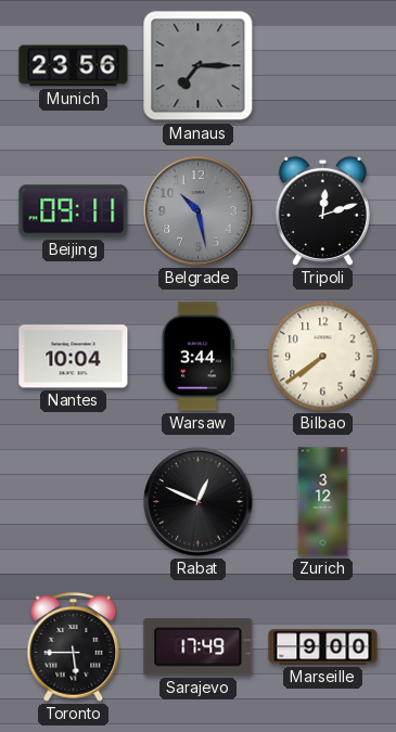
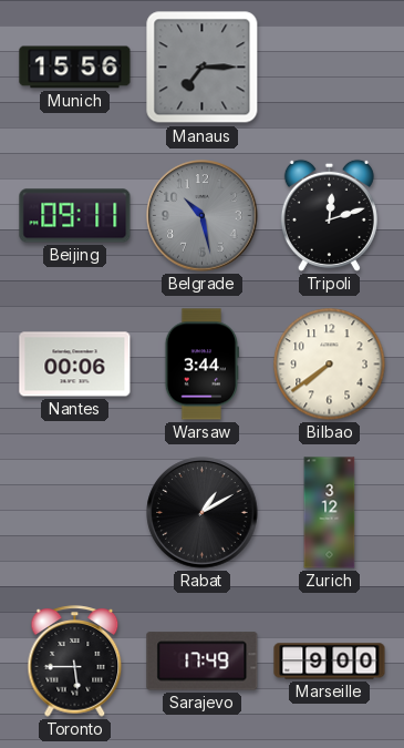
Munich: 23:56 -> 15:56
Nantes: 10:04 -> 00:06
Rabat: 12:49 -> 1:10
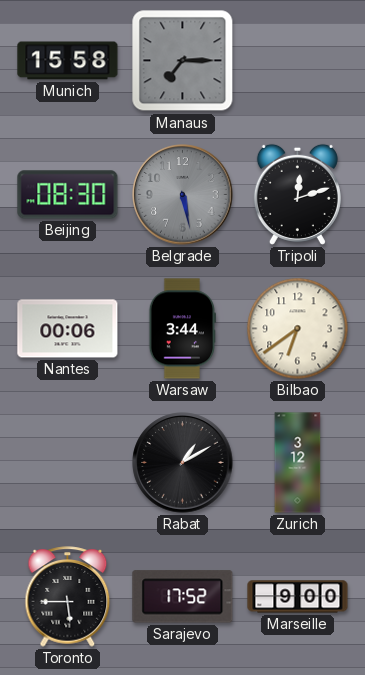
Munich: 15:56 -> 15:58
Beijing: 09:11 -> 08:30
Belgrade: 10:28 -> 5:28
Bilbao: 7:39 -> 6:39
Sarajevo: 17:49 -> 17:52
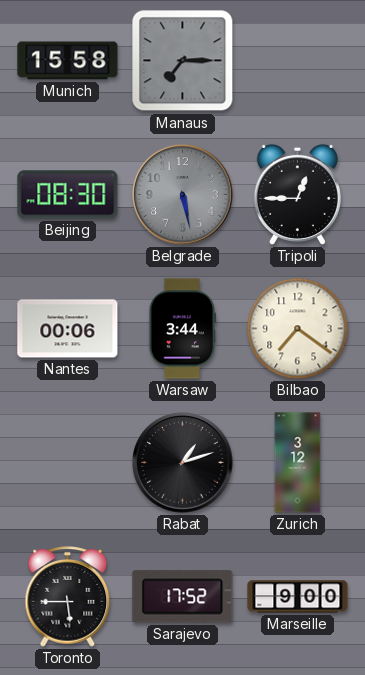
Tripoli: 12:12 -> 12:45
Bilbao: 6:39 -> 7:21
Rabat: 1:10 -> 1:12
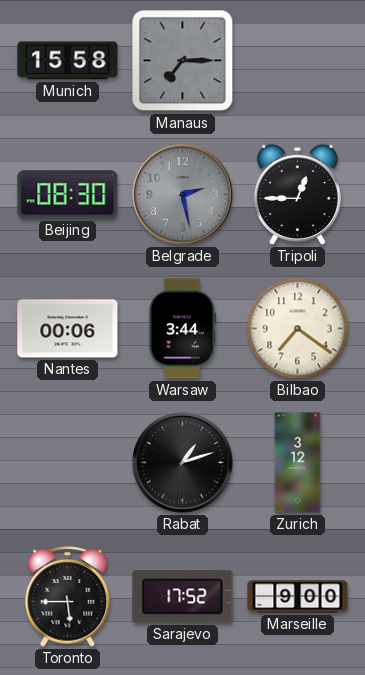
Belgrade: 5:28 -> 2:28
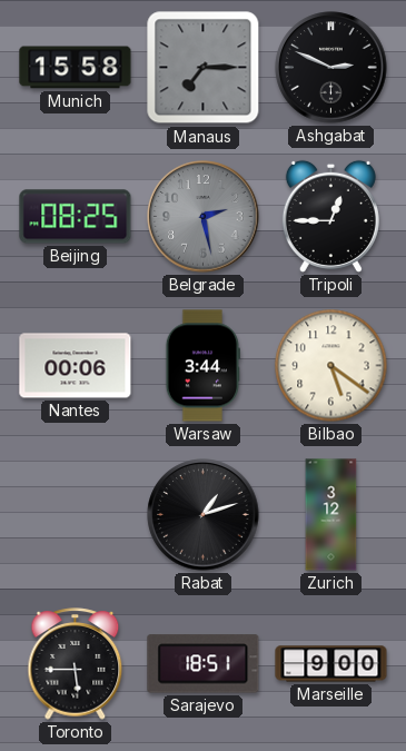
Ashgabat: none -> 2:49
Beijing: 08:30 -> 08:25
Bilbao: 7:21 -> 5:21
Sarajevo: 17:52 -> 18:51
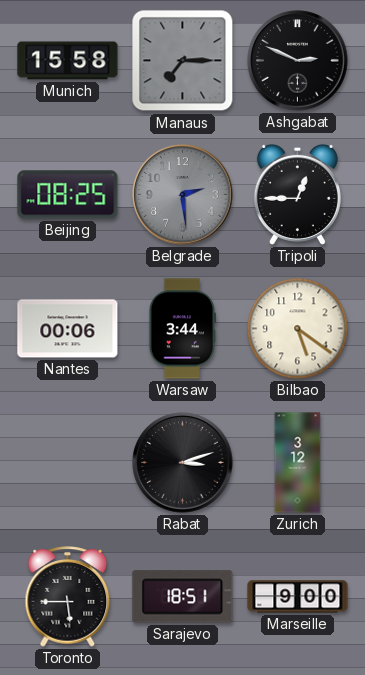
Belgrade: 2:28 -> 2:29
Rabat: 1:12 -> 3:12
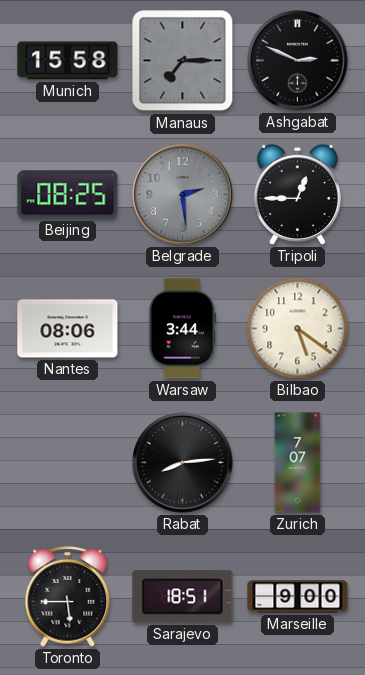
Nantes: 00:06 -> 08:06
Rabat: 3:12 -> 8:14
Zurich: 3:12 -> 7:07
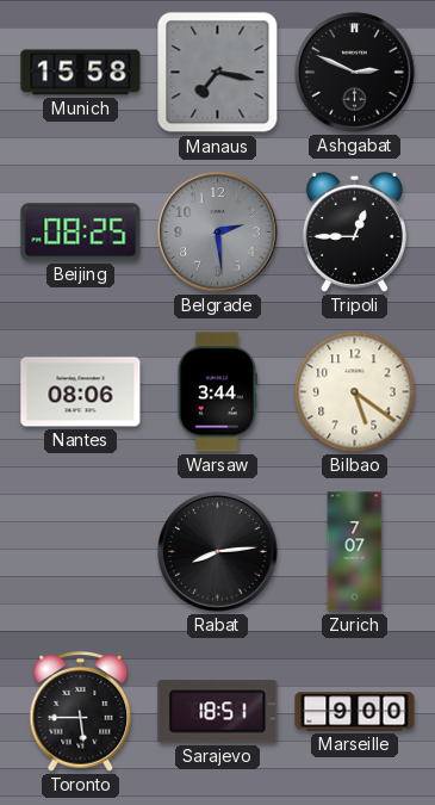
Manaus: 7:15 -> 7:17
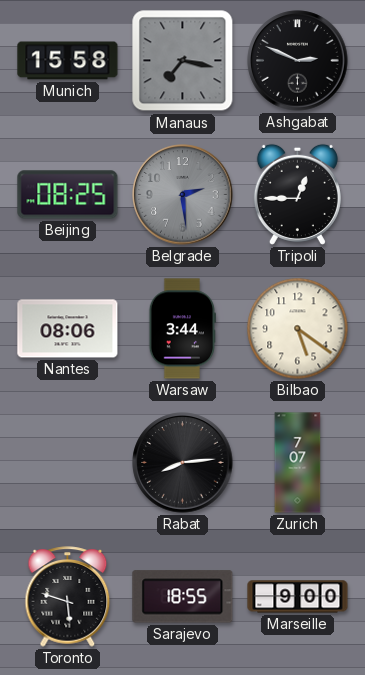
Toronto: 5:45 -> 5:48
Sarajevo: 18:51 -> 18:55
